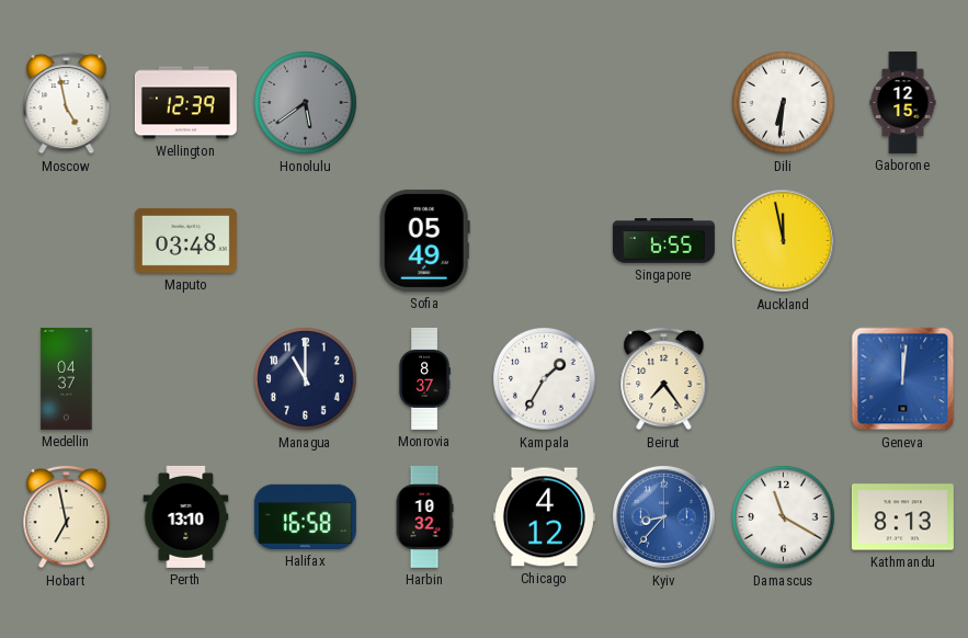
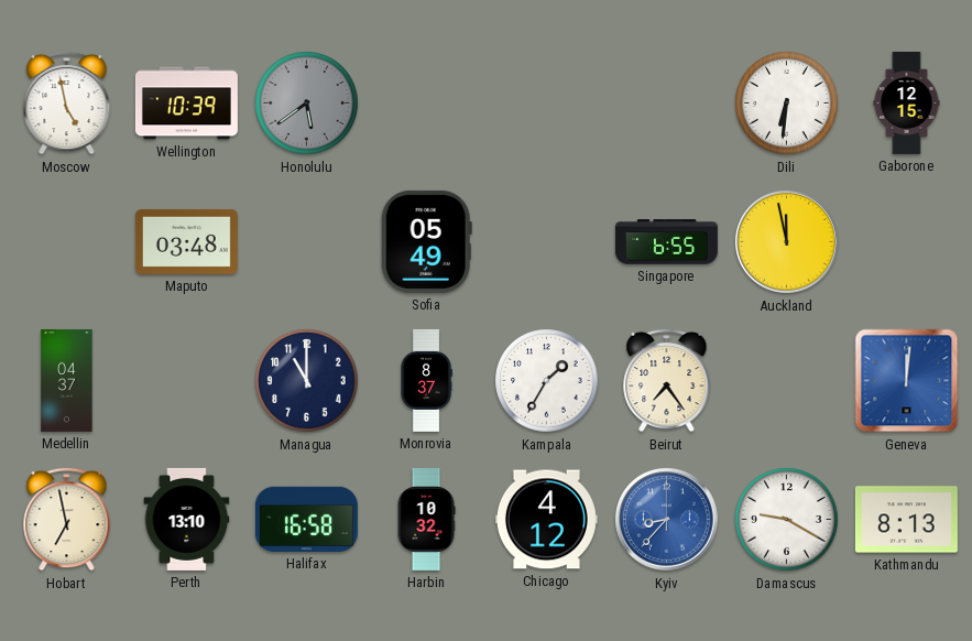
Wellington: 12:39 -> 10:39
Damascus: 11:20 -> 9:20
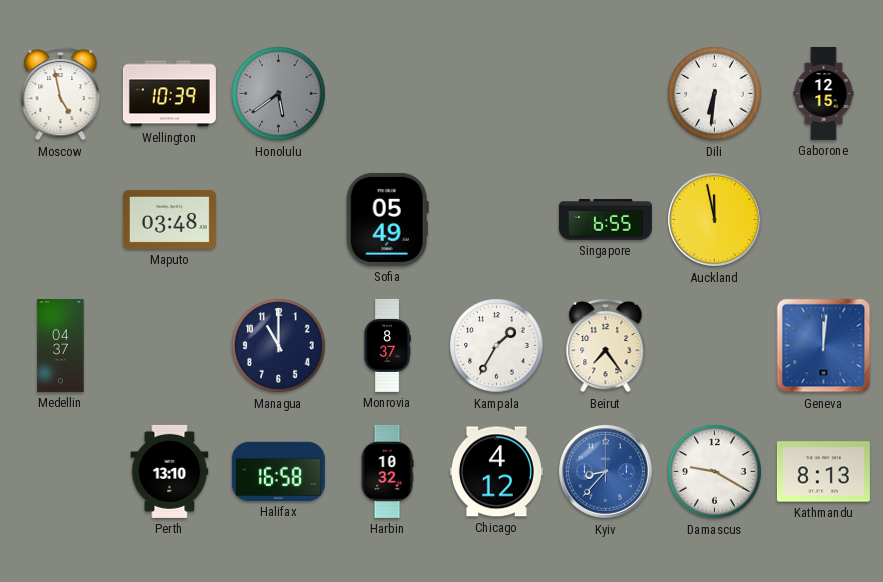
Hobart: 6:58 -> none
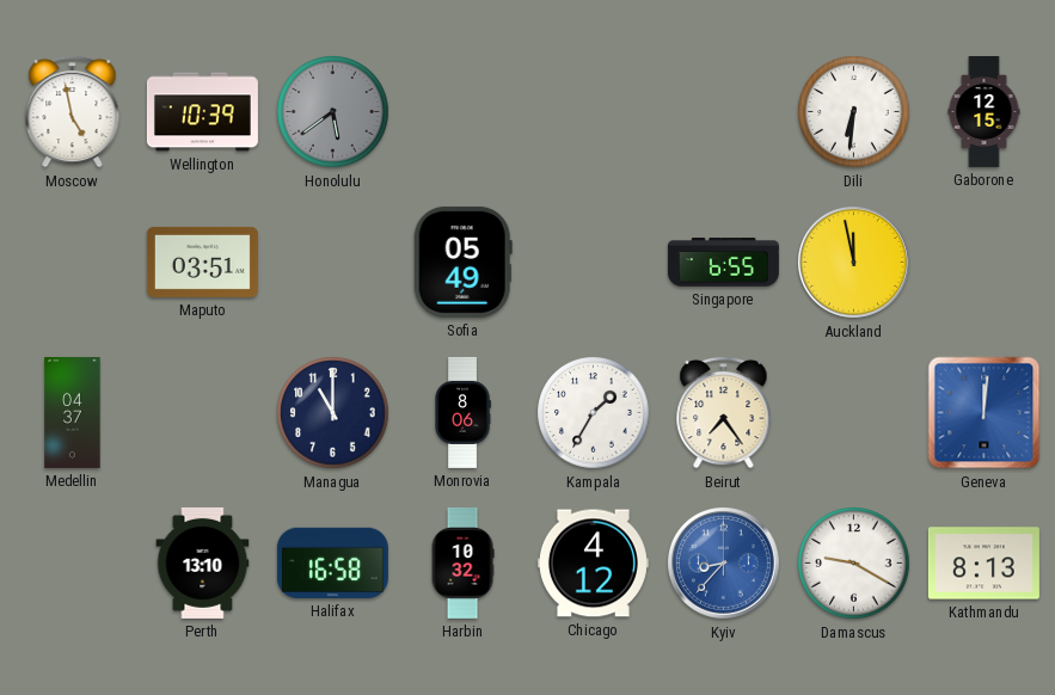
Maputo: 03:48 -> 03:51
Monrovia: 8:37 -> 8:06
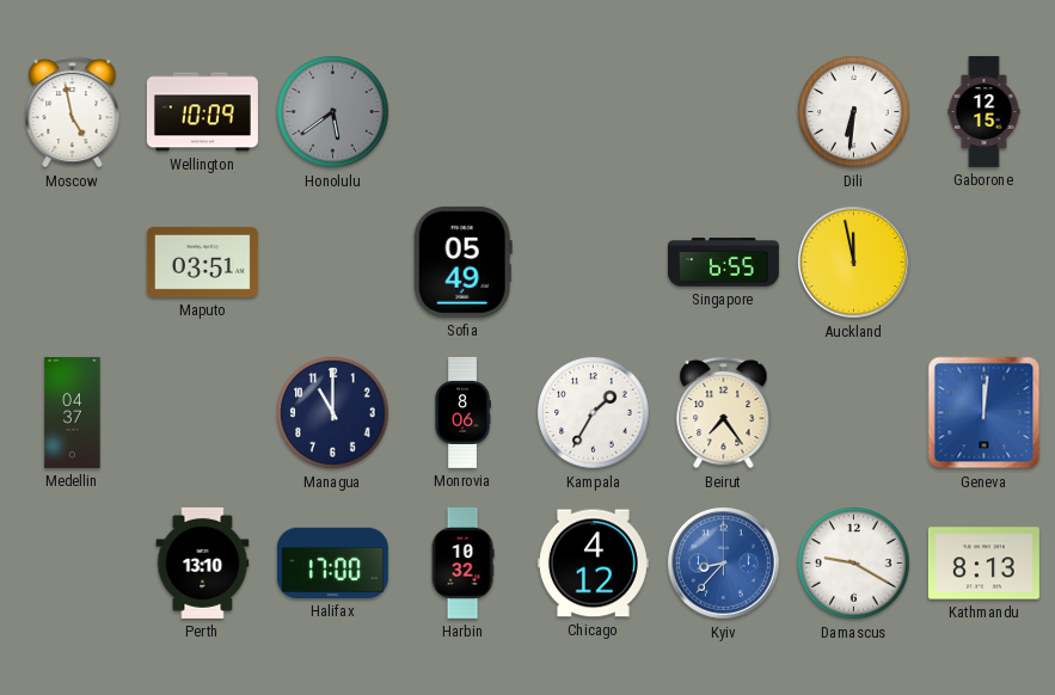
Wellington: 10:39 -> 10:09
Halifax: 16:58 -> 17:00
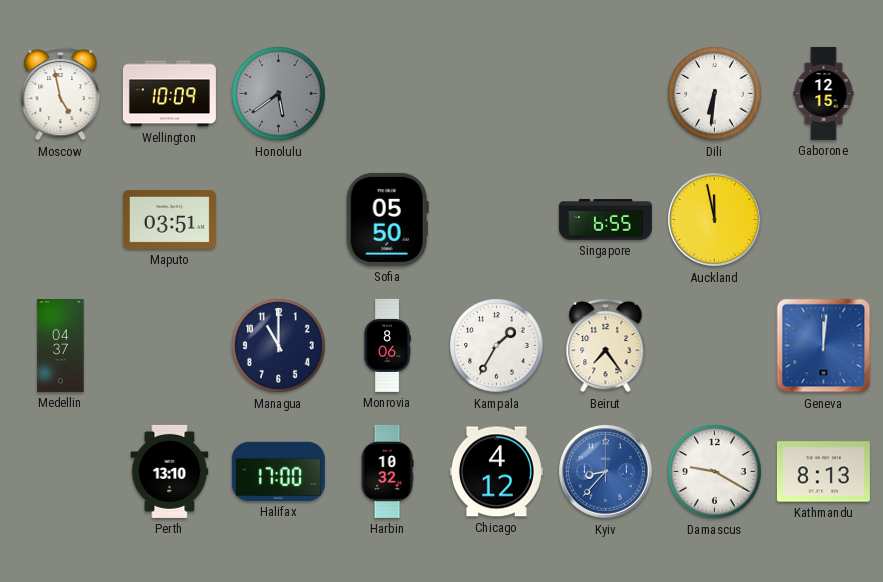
Sofia: 05:49 -> 05:50
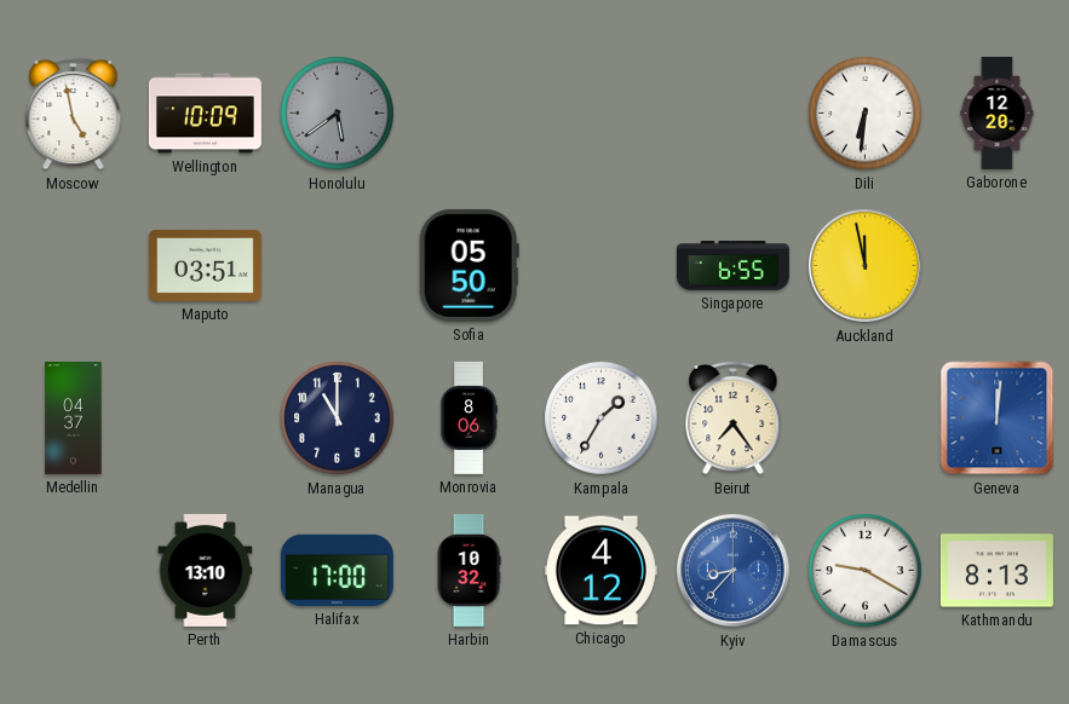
Gaborone: 12:15 -> 12:20
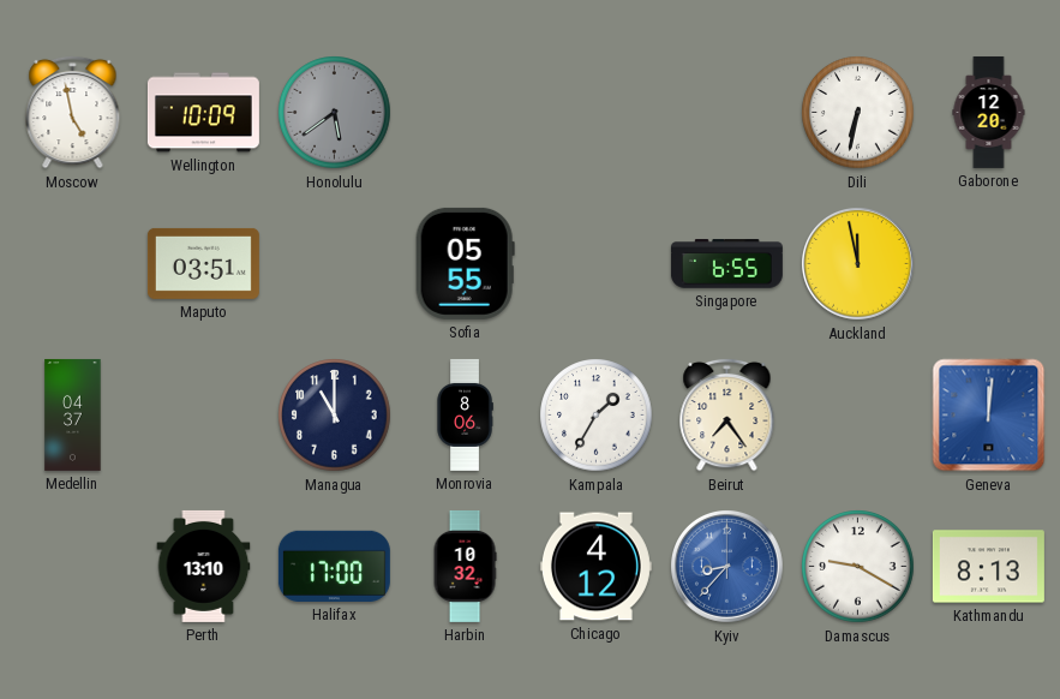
Dili: 6:31 -> 6:32
Sofia: 05:50 -> 05:55
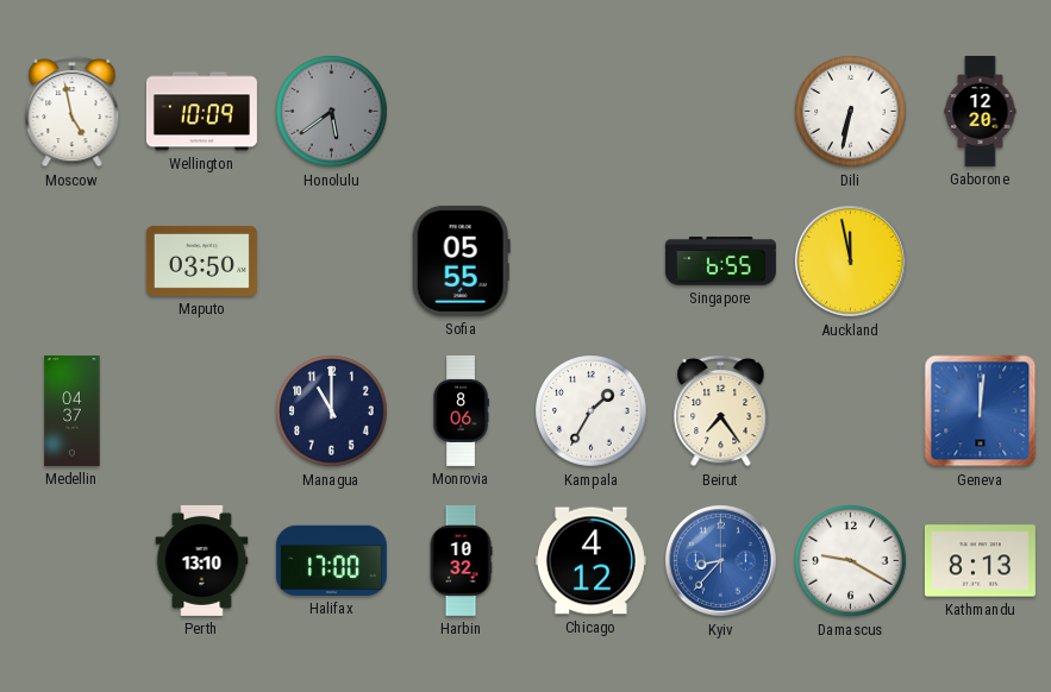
Maputo: 03:51 -> 03:50
